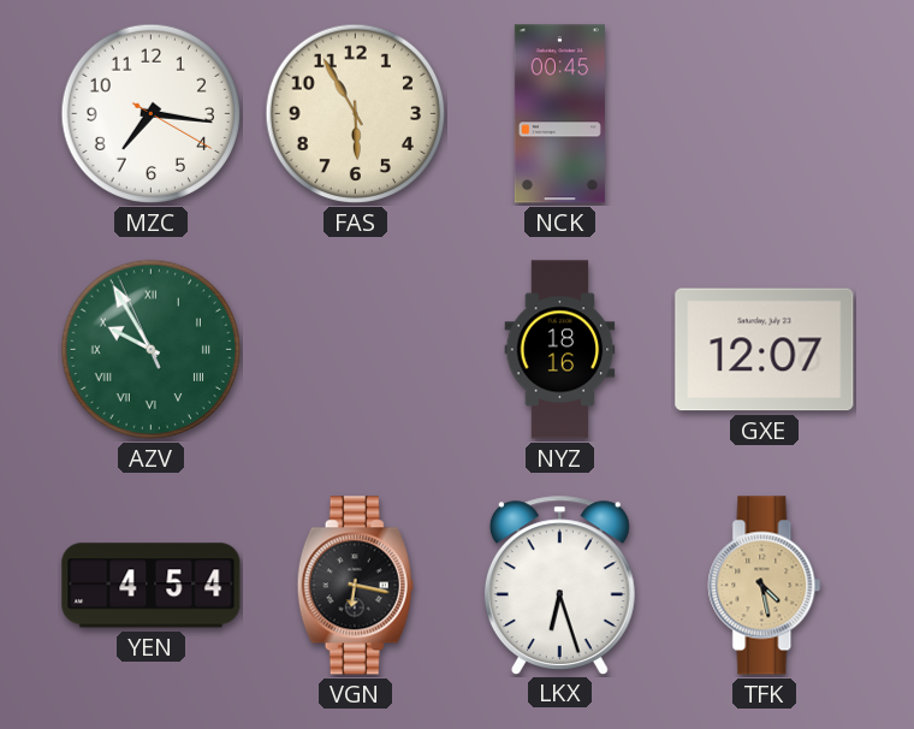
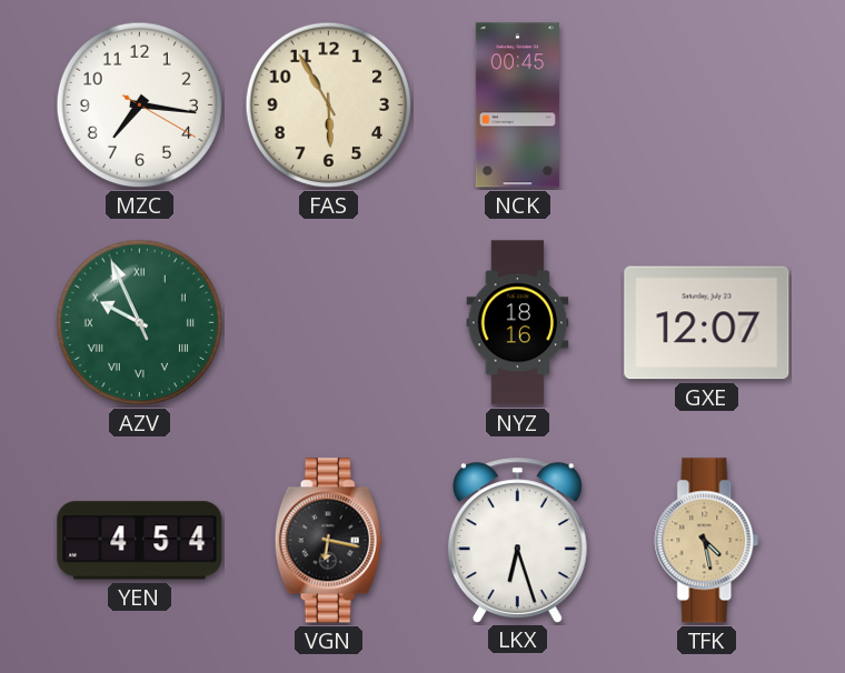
AZV: 9:54 -> 9:55
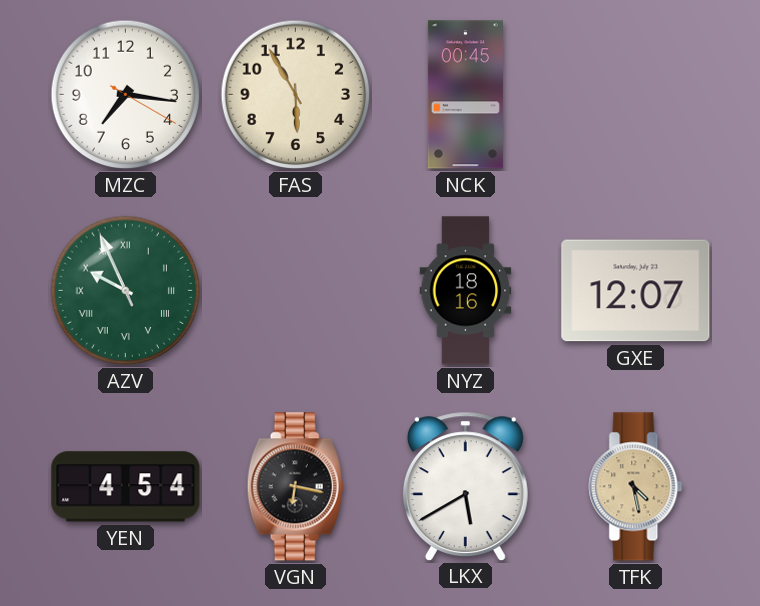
LKX: 6:27 -> 5:40
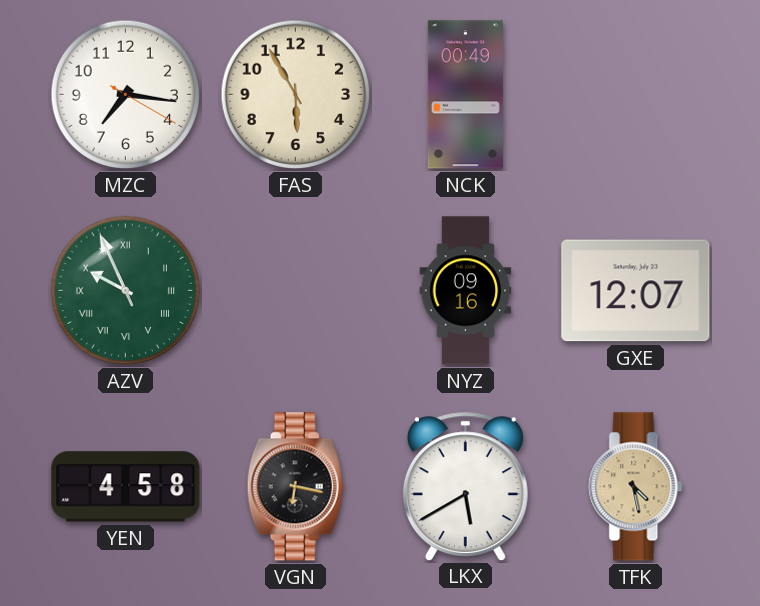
NCK: 00:45 -> 00:49
NYZ: 18:16 -> 09:16
YEN: 4:54 -> 4:58
